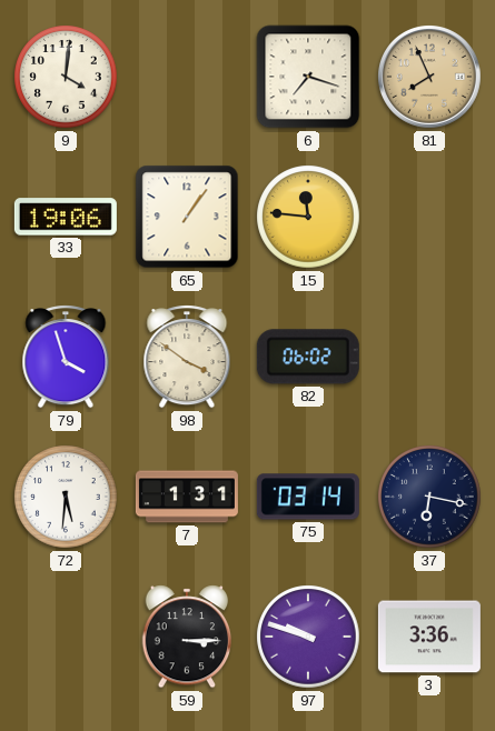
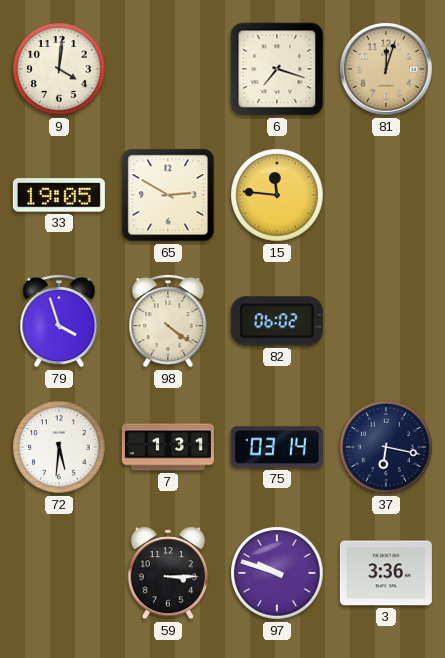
81: 7:56 -> 12:03
33: 19:06 -> 19:05
65: 1:06 -> 2:50
98: 3:51 -> 4:21
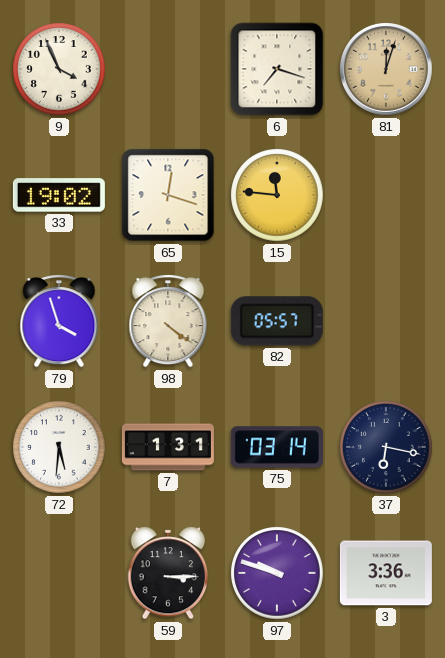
9: 4:01 -> 3:56
33: 19:05 -> 19:02
65: 2:50 -> 12:18
82: 06:02 -> 05:57
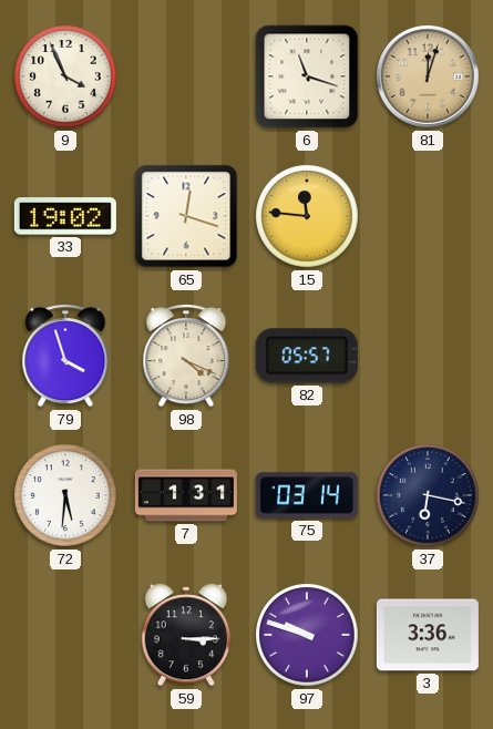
6: 7:18 -> 11:18
98: 4:21 -> 4:19
